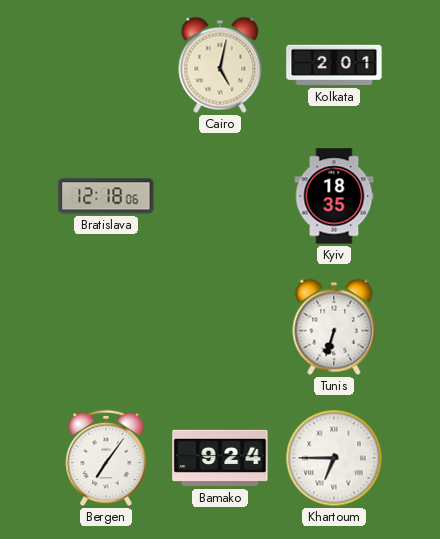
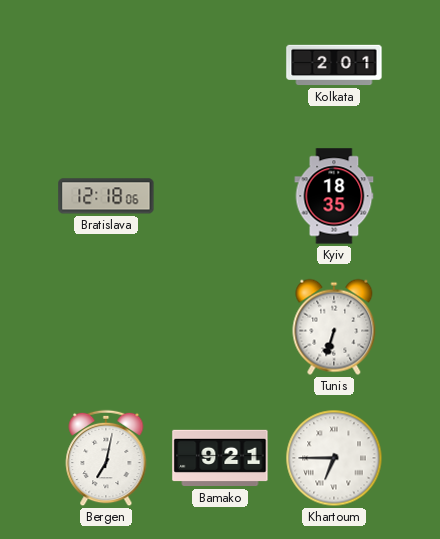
Cairo: 5:02 -> none
Bergen: 7:06 -> 7:02
Bamako: 9:24 -> 9:21
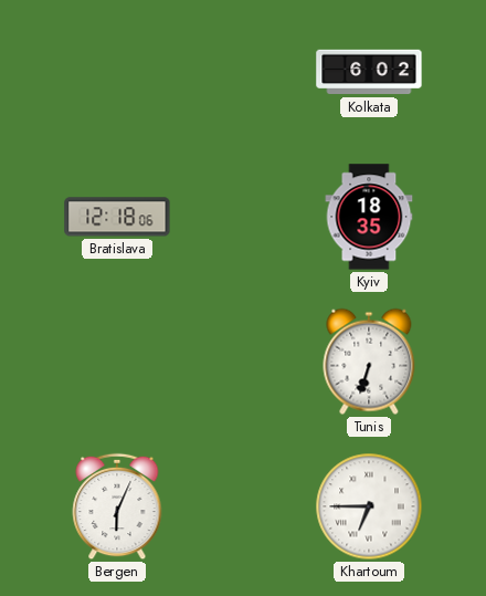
Kolkata: 2:01 -> 6:02
Bergen: 7:02 -> 6:04
Bamako: 9:21 -> none
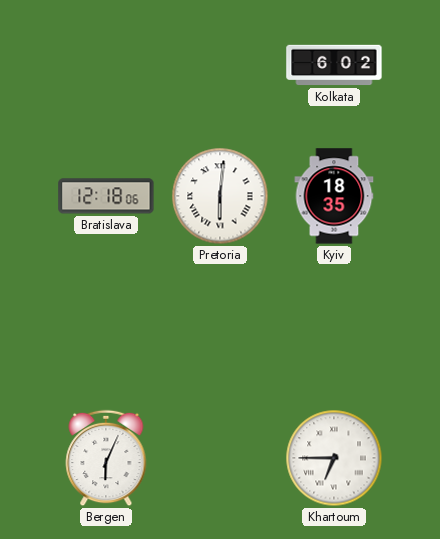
Pretoria: none -> 6:01
Tunis: 6:33 -> none
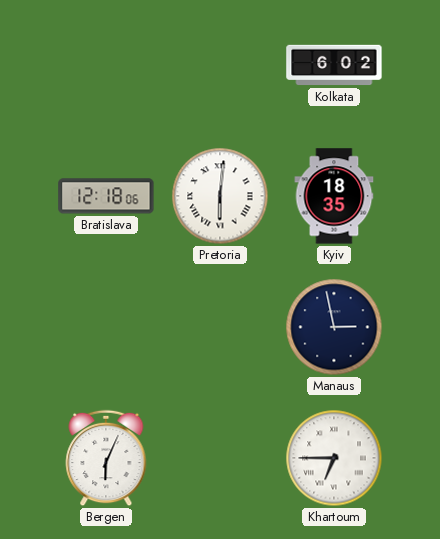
Manaus: none -> 2:58
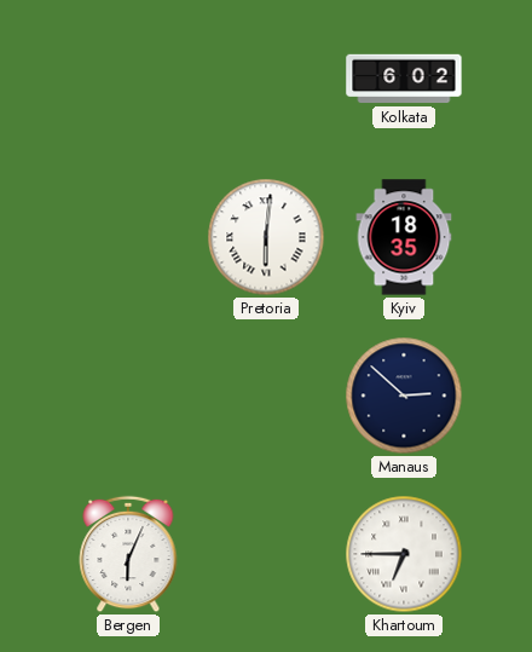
Bratislava: 12:18 -> none
Manaus: 2:58 -> 2:52
